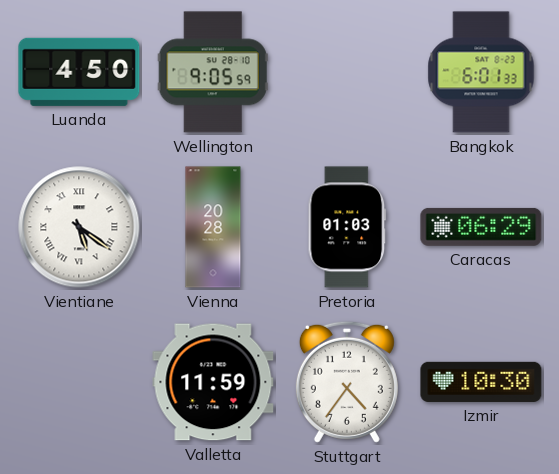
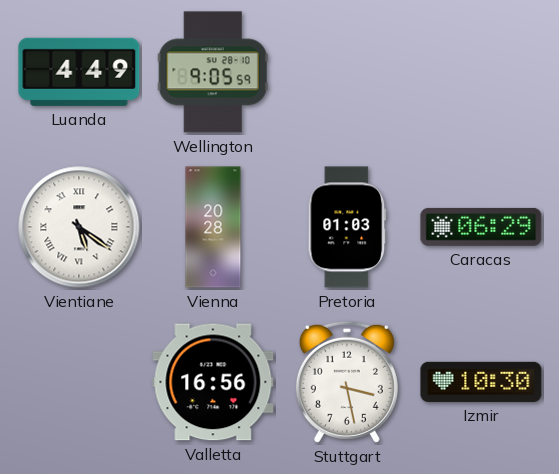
Luanda: 4:50 -> 4:49
Bangkok: 6:01 -> none
Valletta: 11:59 -> 16:56
Stuttgart: 4:36 -> 3:28
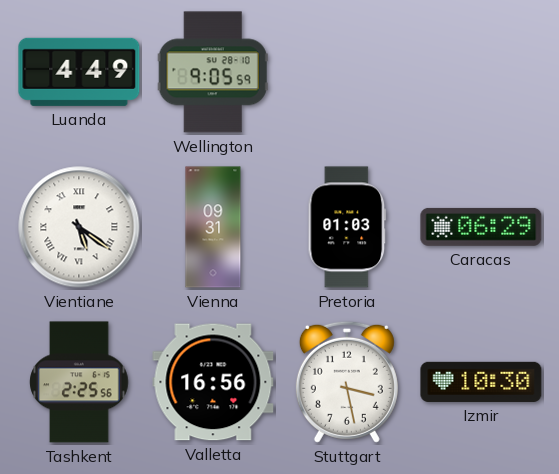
Vienna: 20:28 -> 09:31
Tashkent: none -> 2:25
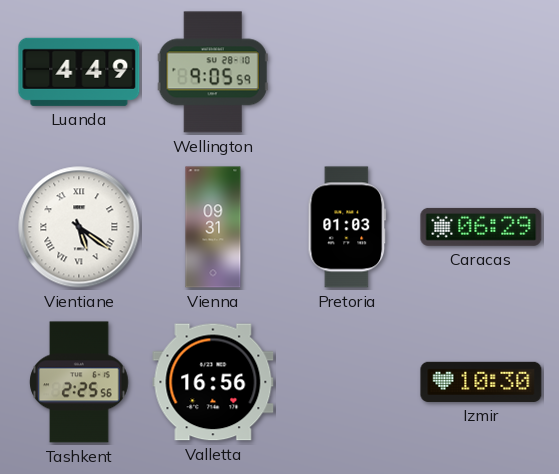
Stuttgart: 3:28 -> none
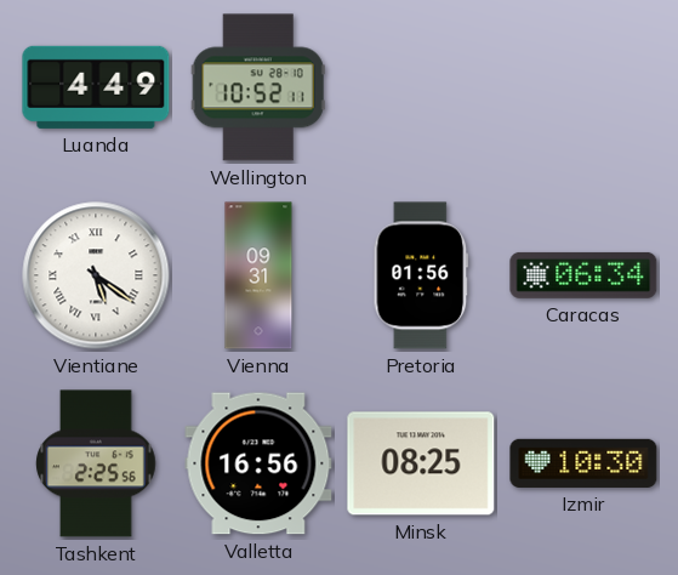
Wellington: 9:05 -> 10:52
Pretoria: 01:03 -> 01:56
Caracas: 06:29 -> 06:34
Minsk: none -> 08:25
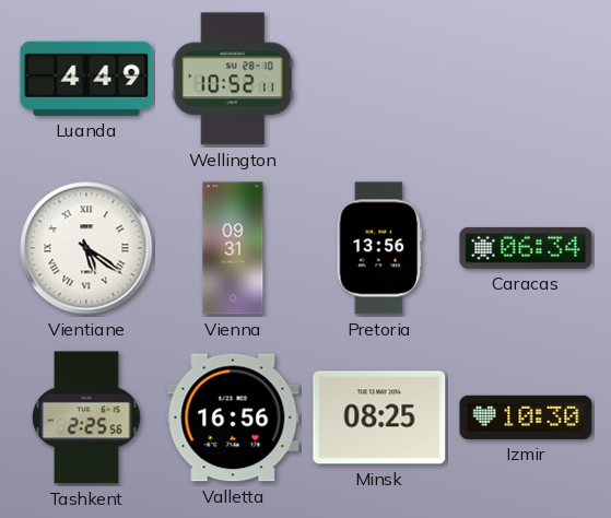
Pretoria: 01:56 -> 13:56
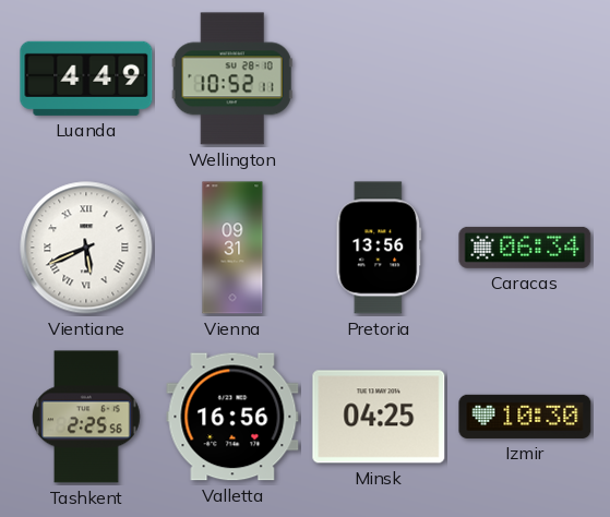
Vientiane: 5:21 -> 5:41
Minsk: 08:25 -> 04:25
